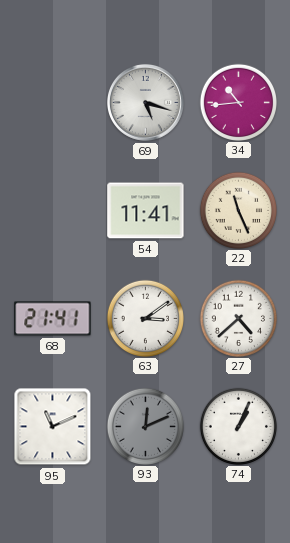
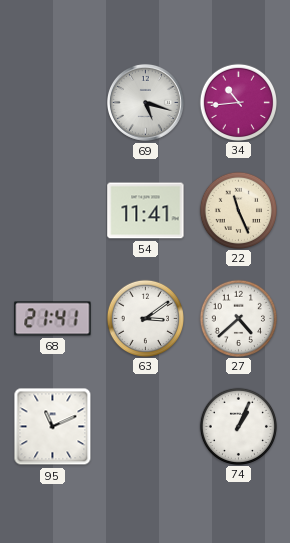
93: 12:11 -> none
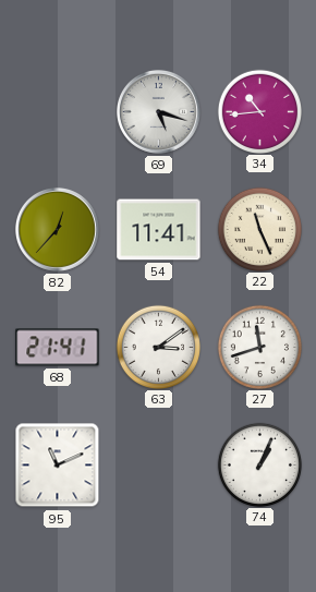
82: none -> 12:37
27: 4:38 -> 11:42
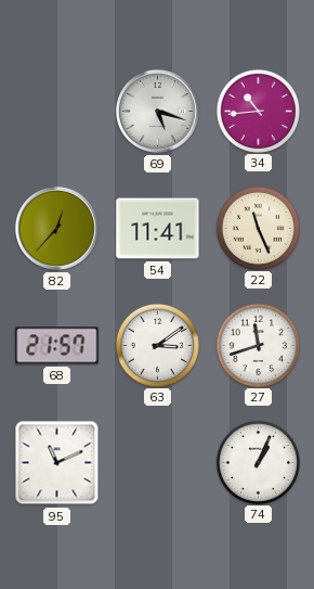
68: 21:41 -> 21:57
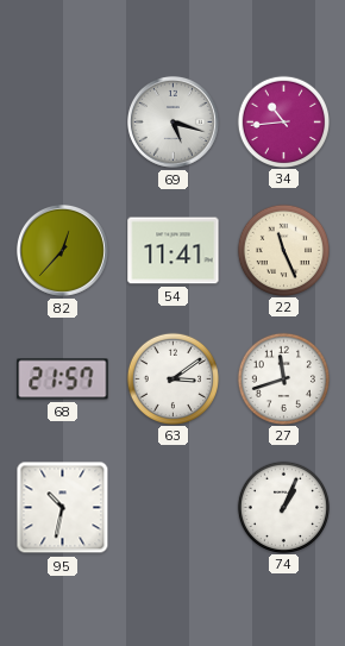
95: 11:11 -> 10:32
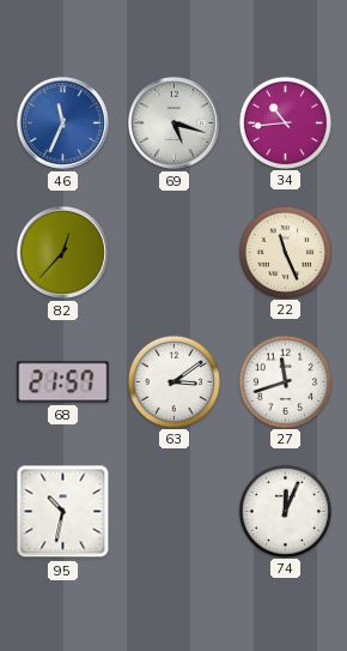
46: none -> 11:34
54: 11:41 -> none
74: 1:04 -> 12:04
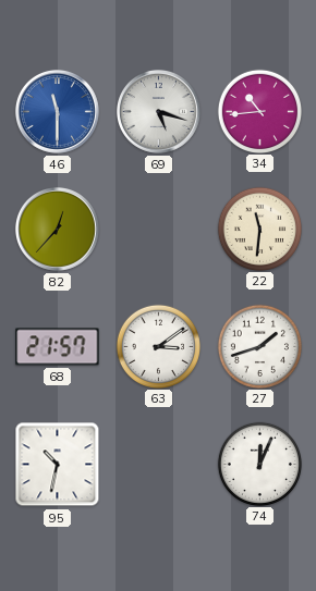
46: 11:34 -> 11:30
22: 11:26 -> 11:31
27: 11:42 -> 1:42
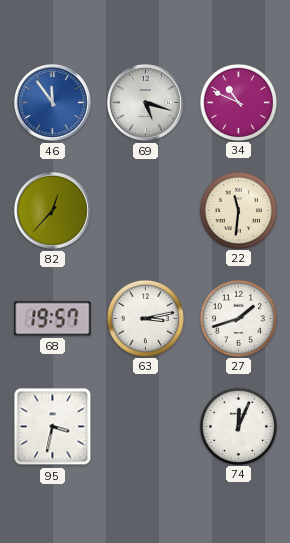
46: 11:30 -> 11:54
34: 10:44 -> 10:49
68: 21:57 -> 19:57
63: 3:09 -> 3:13
95: 10:32 -> 3:32
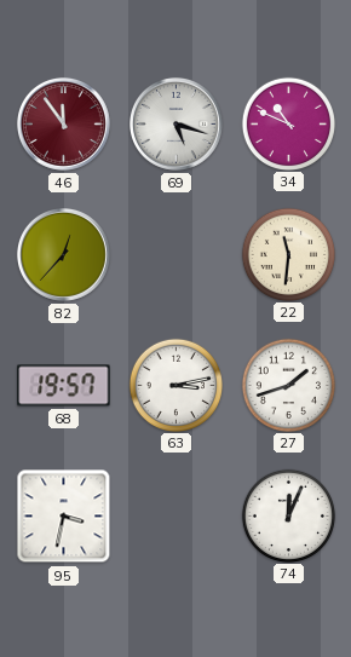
46 dial: blue -> burgundy
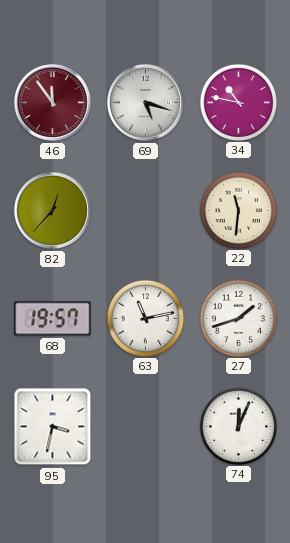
34: 10:49 -> 10:47
63: 3:13 -> 11:13
